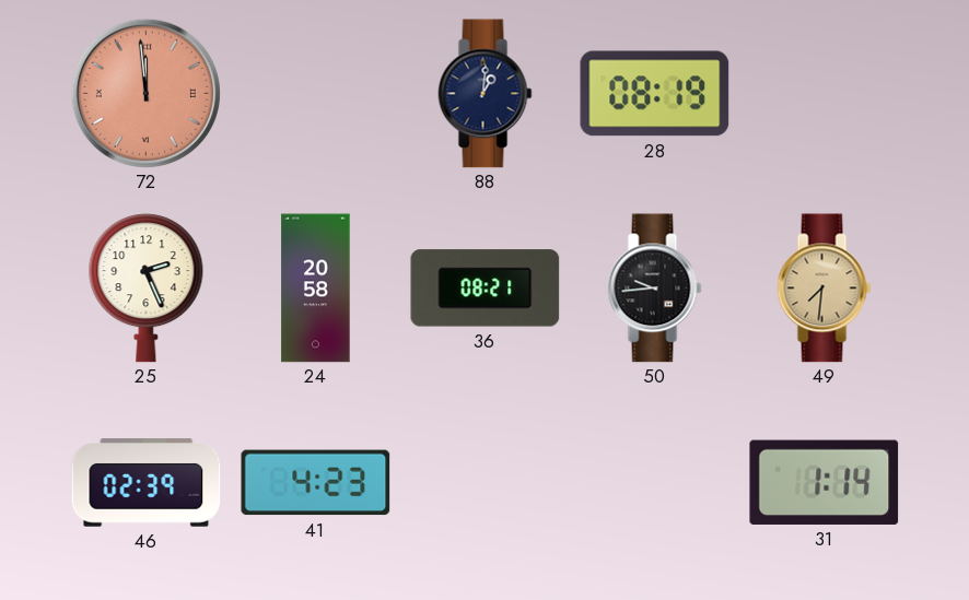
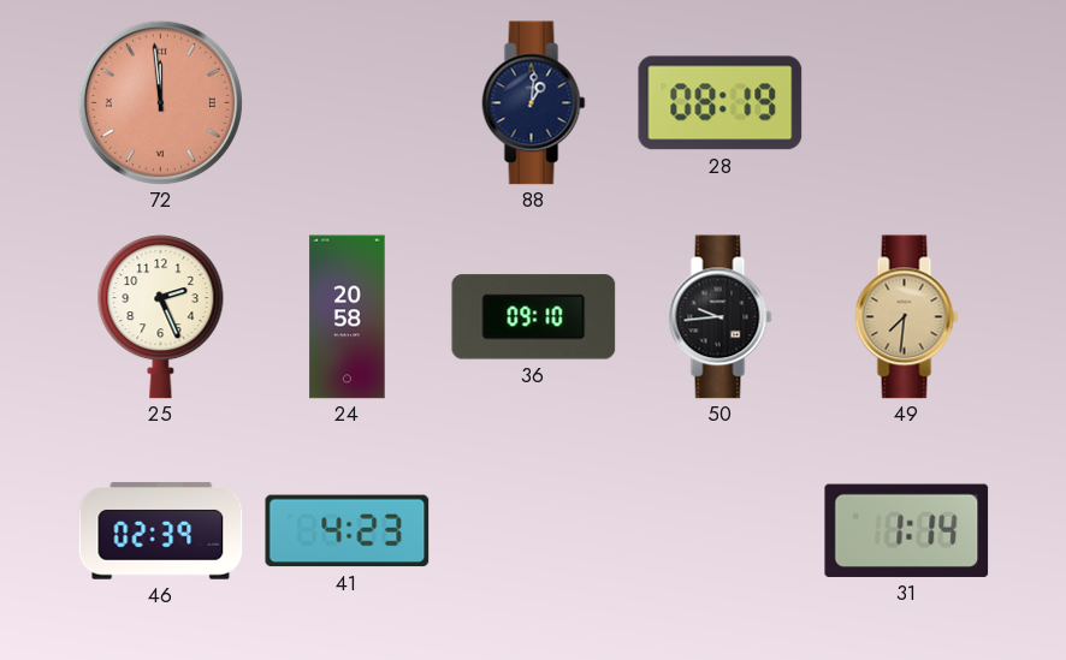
36: 08:21 -> 09:10
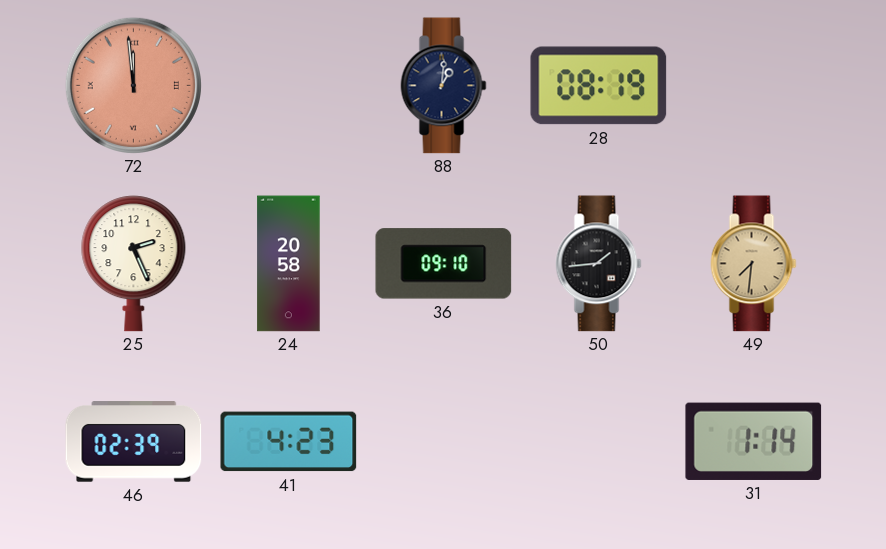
50: 9:44 -> 1:44
